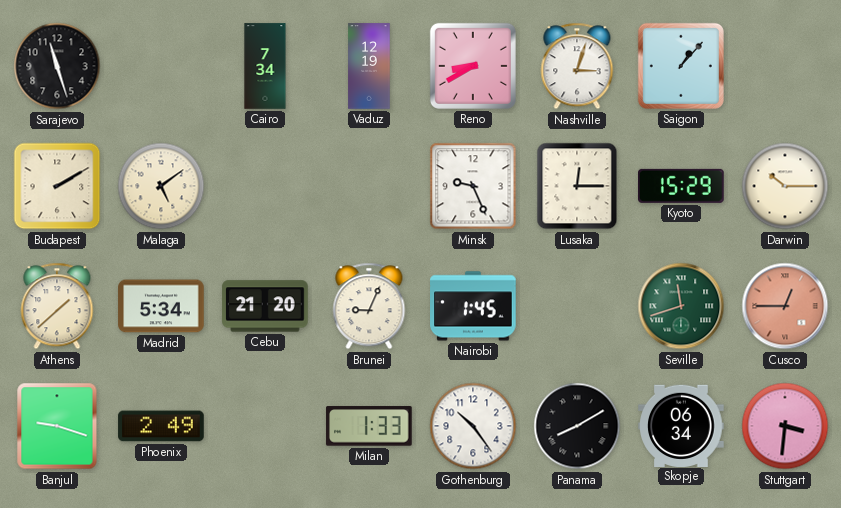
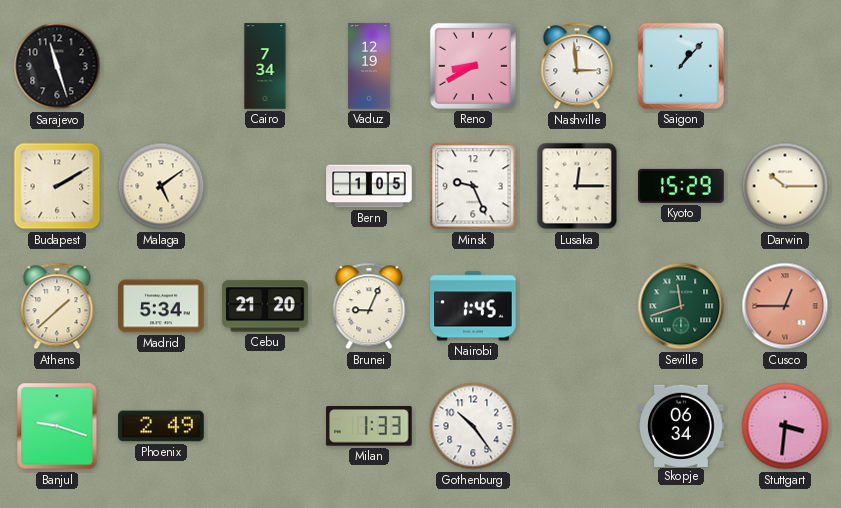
Nashville: 3:03 -> 2:59
Bern: none -> 1:05
Panama: 8:10 -> none
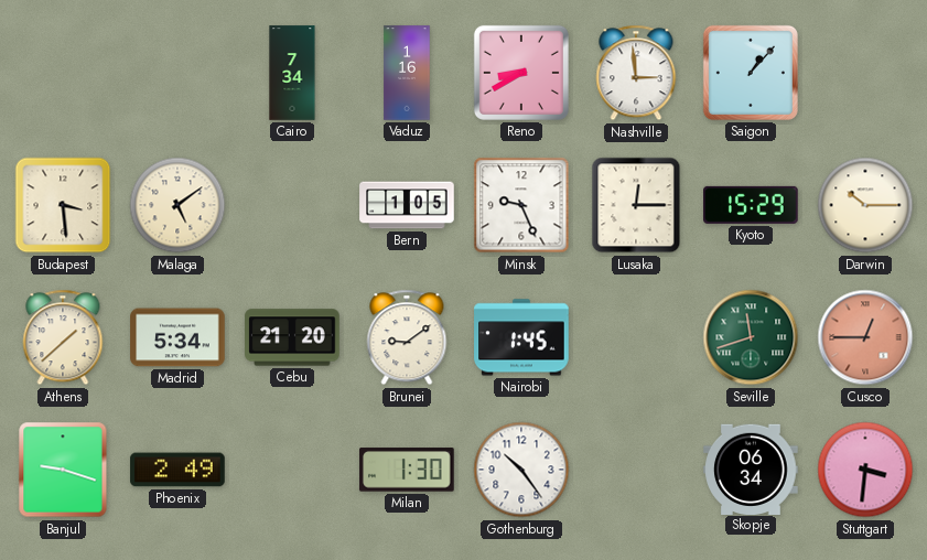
Sarajevo: 11:27 -> none
Vaduz: 12:19 -> 1:16
Budapest: 2:10 -> 3:29
Brunei: 9:04 -> 9:09
Milan: 1:33 -> 1:30
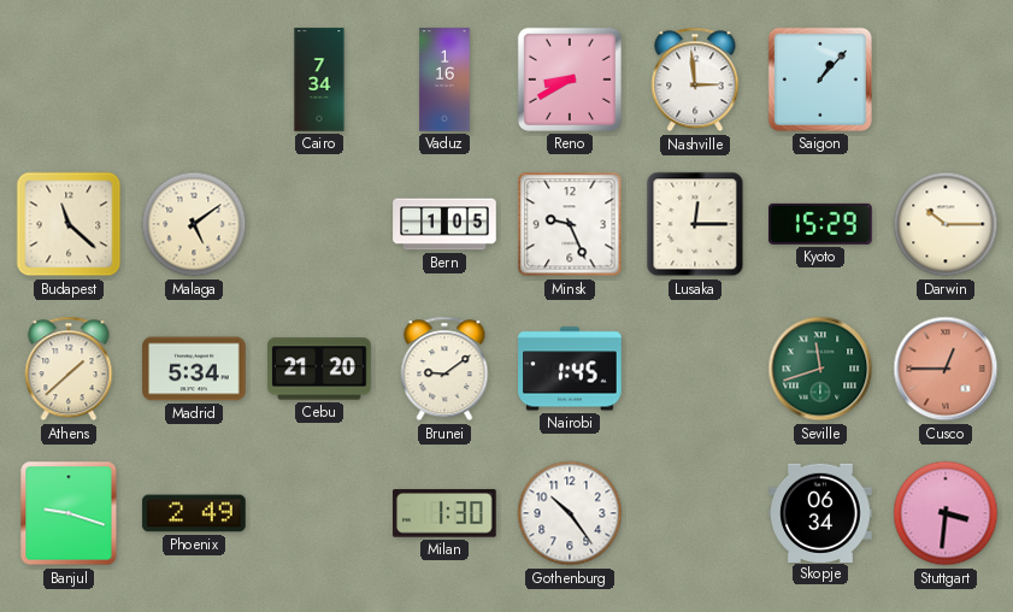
Budapest: 3:29 -> 11:22
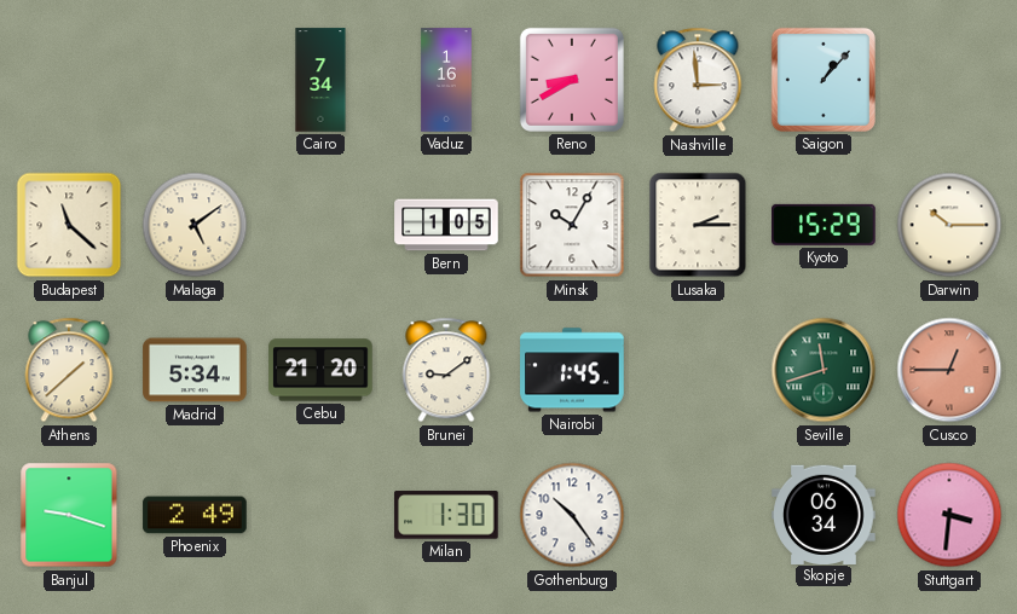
Minsk: 9:26 -> 10:05
Lusaka: 12:15 -> 2:15
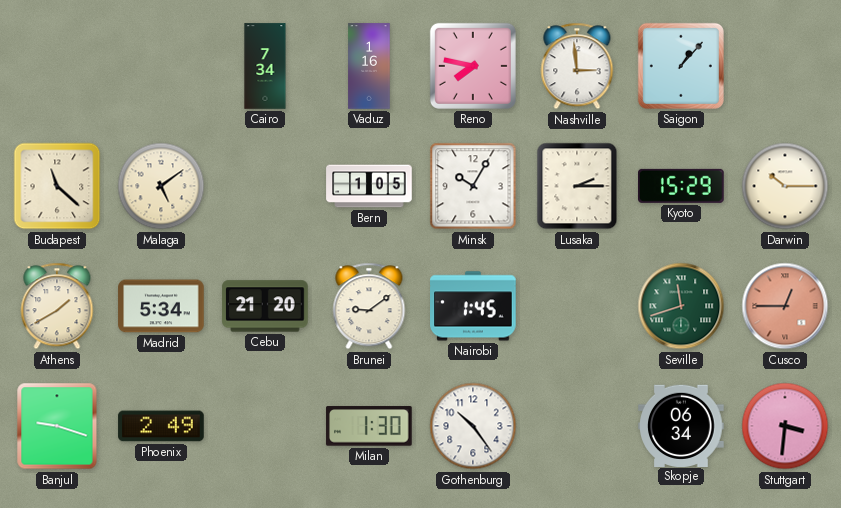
Reno: 8:40 -> 7:47
Athens: 1:38 -> 1:40
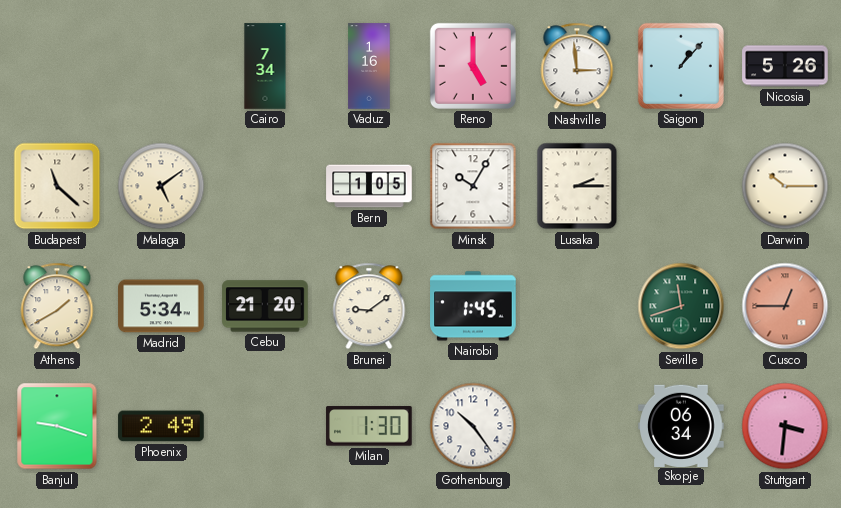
Reno: 7:47 -> 5:00
Nicosia: none -> 5:26
Kyoto: 15:29 -> none
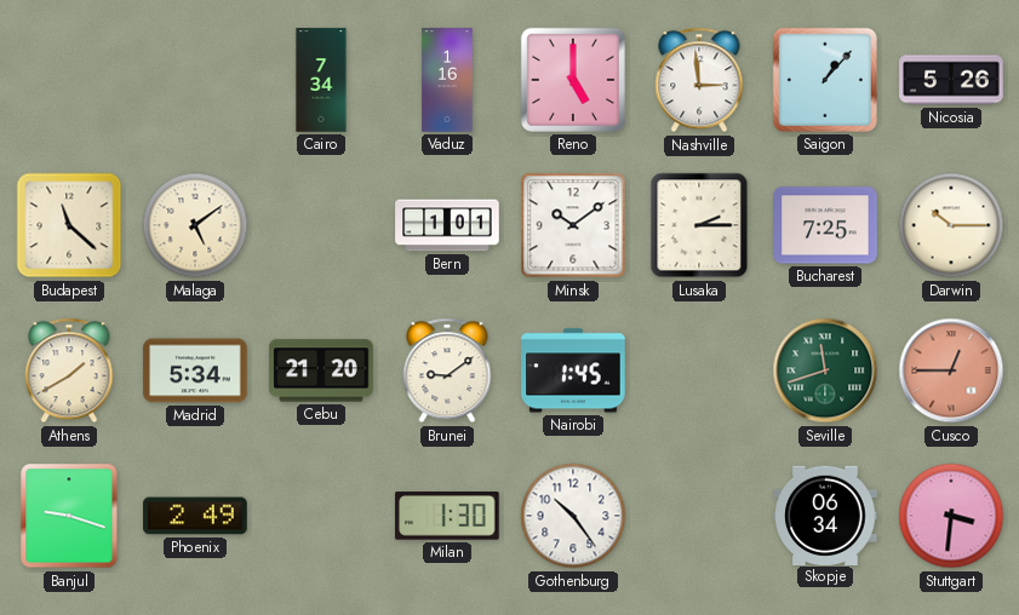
Bern: 1:05 -> 1:01
Minsk: 10:05 -> 10:09
Bucharest: none -> 7:25
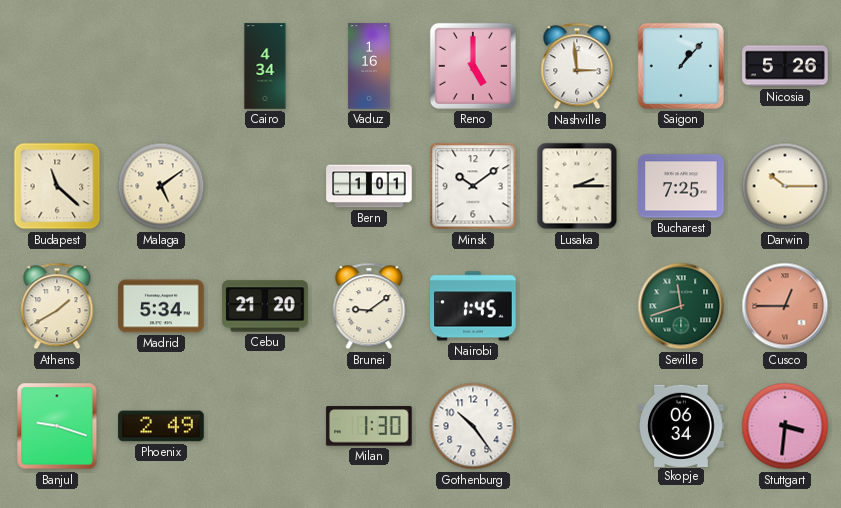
Cairo: 7:34 -> 4:34
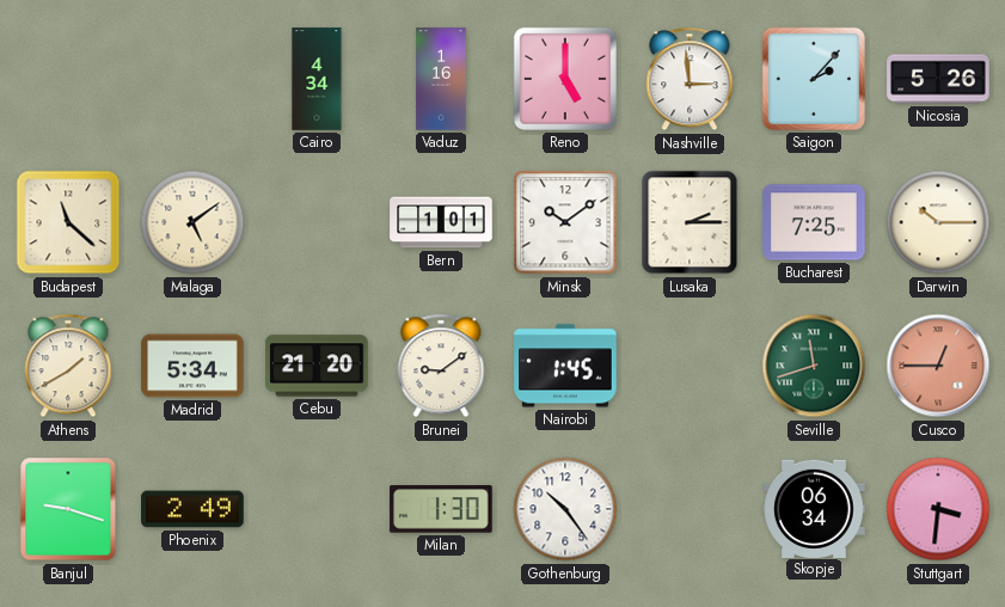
Saigon: 1:07 -> 2:07
